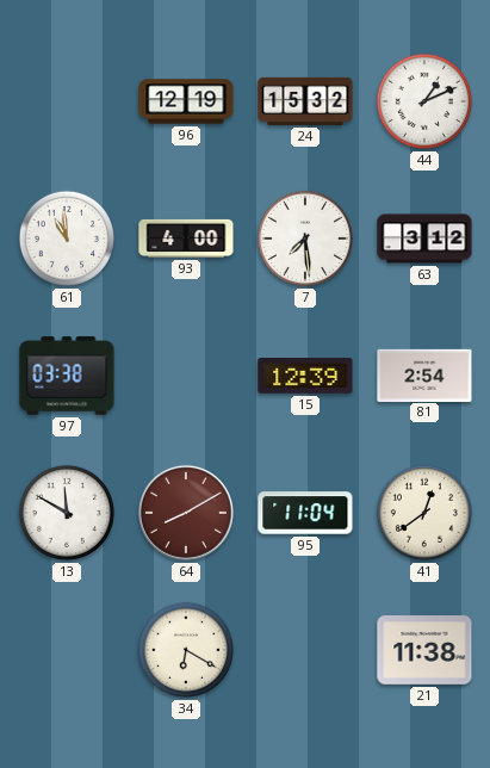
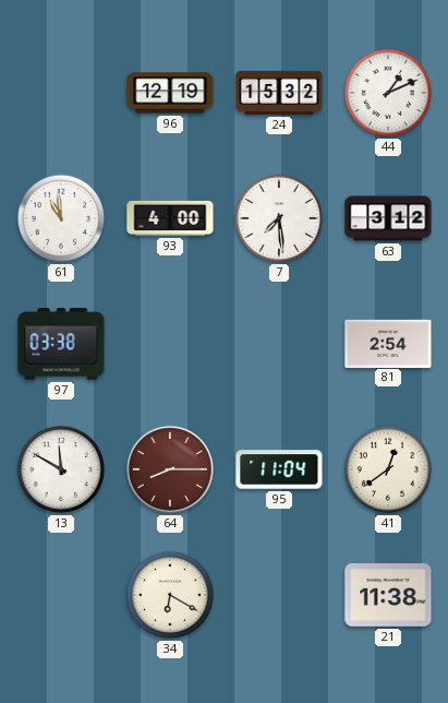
15: 12:39 -> none
64: 8:10 -> 8:15
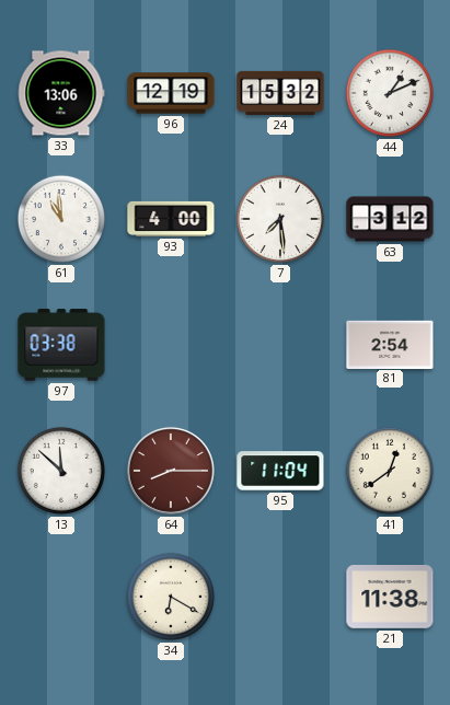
33: none -> 13:06
13: 11:50 -> 11:52
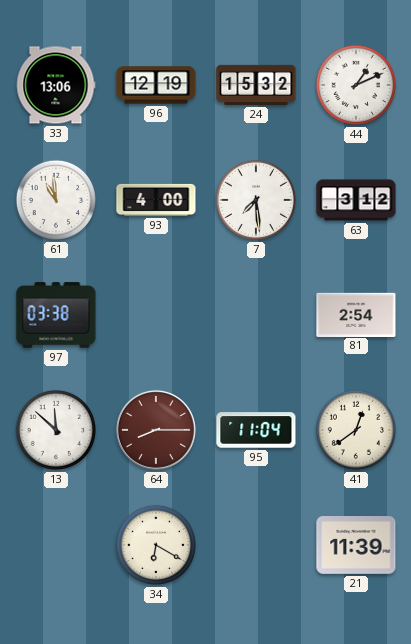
21: 11:38 -> 11:39
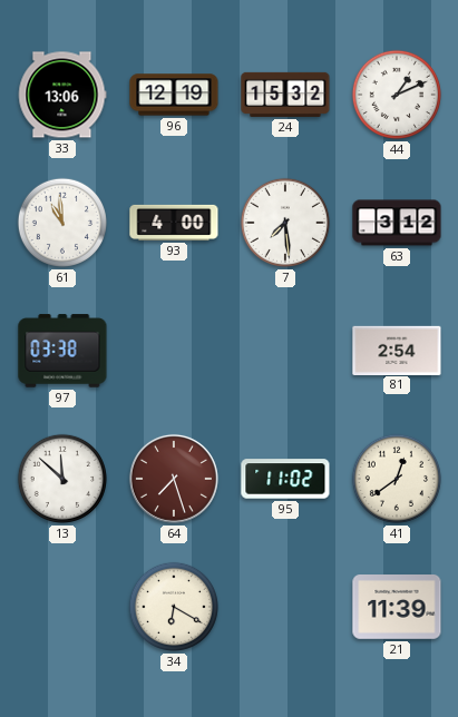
64: 8:15 -> 7:27
95: 11:04 -> 11:02
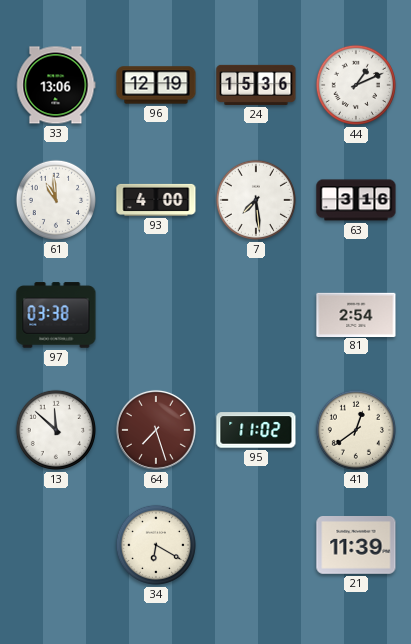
24: 15:32 -> 15:36
63: 3:12 -> 3:16
